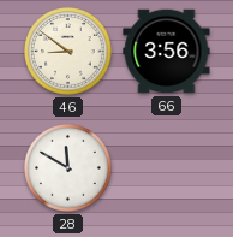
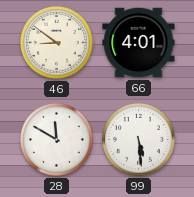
66: 3:56 -> 4:01
99: none -> 5:29
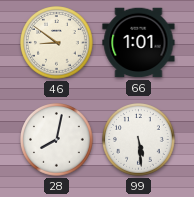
66: 4:01 -> 1:01
28: 11:50 -> 8:02
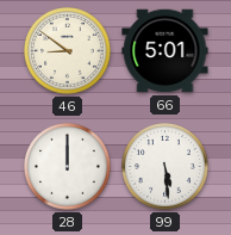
66: 1:01 -> 5:01
28: 8:02 -> 12:00
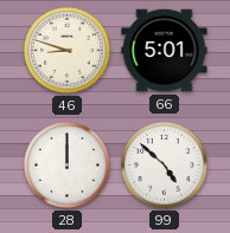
46: 8:51 -> 8:48
99: 5:29 -> 4:52
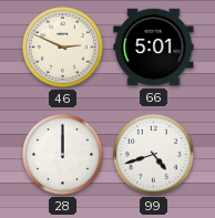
46: 8:48 -> 2:49
99: 4:52 -> 4:42
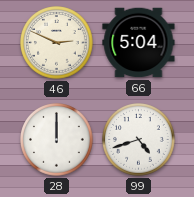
66: 5:01 -> 5:04
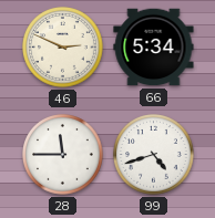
66: 5:04 -> 5:34
28: 12:00 -> 11:45
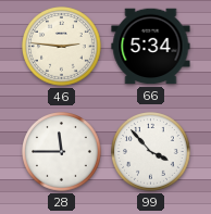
46: 2:49 -> 2:46
99: 4:42 -> 3:53
